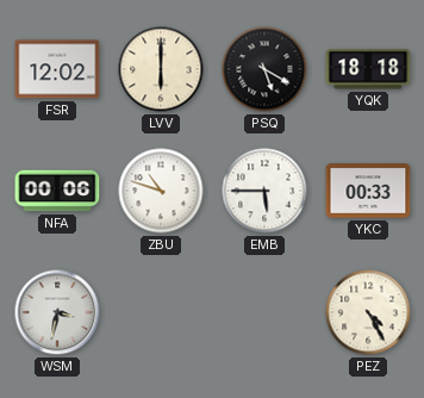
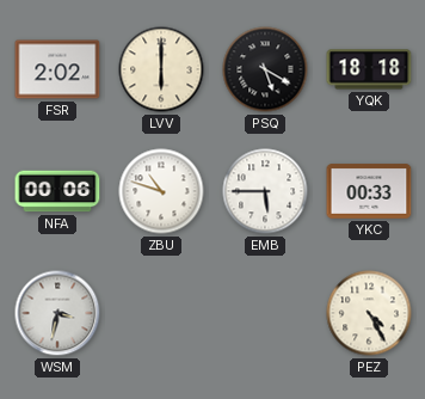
FSR: 12:02 -> 2:02
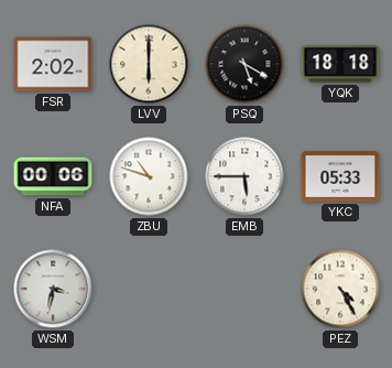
YKC: 00:33 -> 05:33
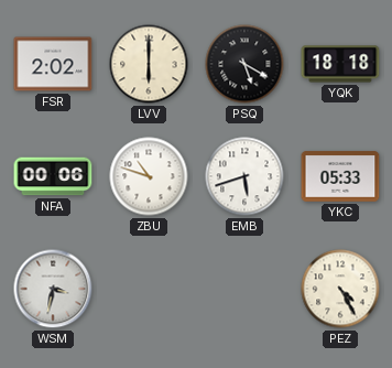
EMB: 5:45 -> 5:42
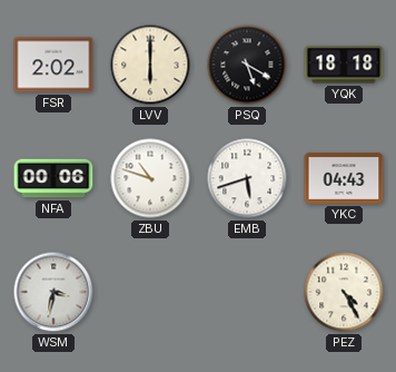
YKC: 05:33 -> 04:43
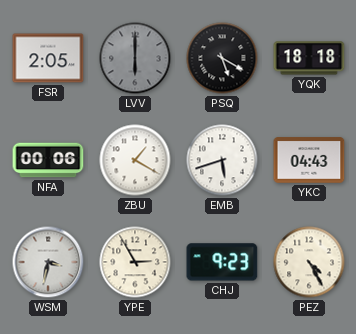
FSR: 2:02 -> 2:05
LVV dial: cream -> grey
ZBU: 10:48 -> 1:20
YPE: none -> 2:55
CHJ: none -> 9:23
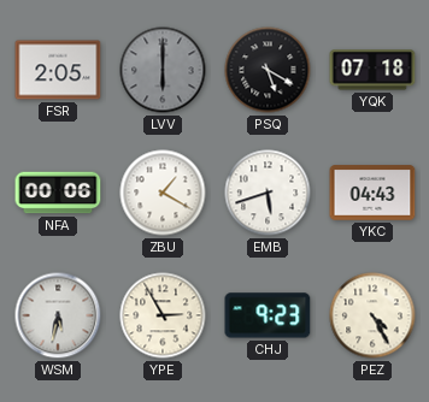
YQK: 18:18 -> 07:18
WSM: 3:32 -> 5:32
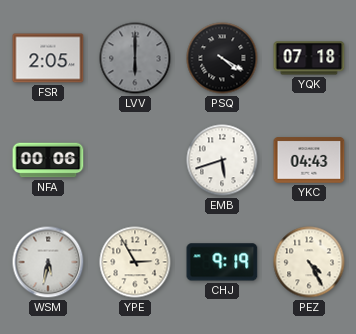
PSQ: 5:20 -> 4:20
ZBU: 1:20 -> none
CHJ: 9:23 -> 9:19
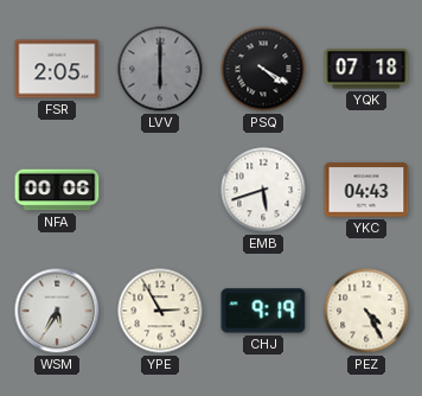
WSM: 5:32 -> 5:35
